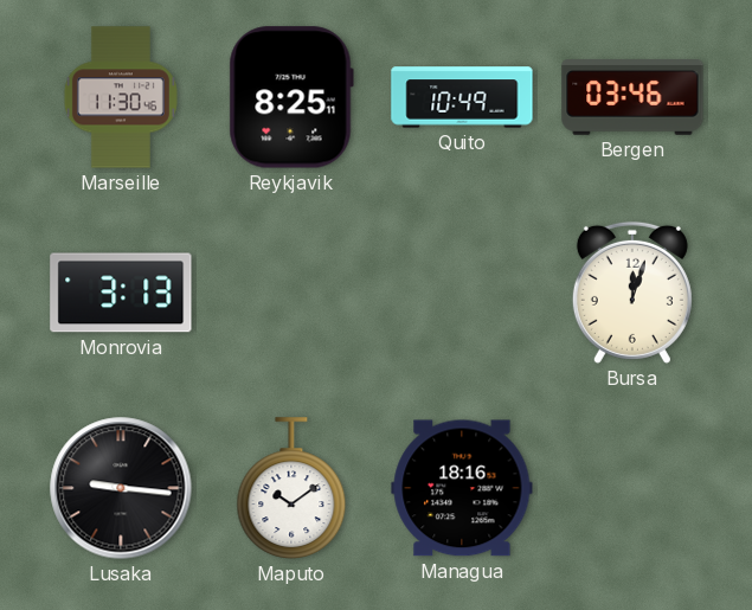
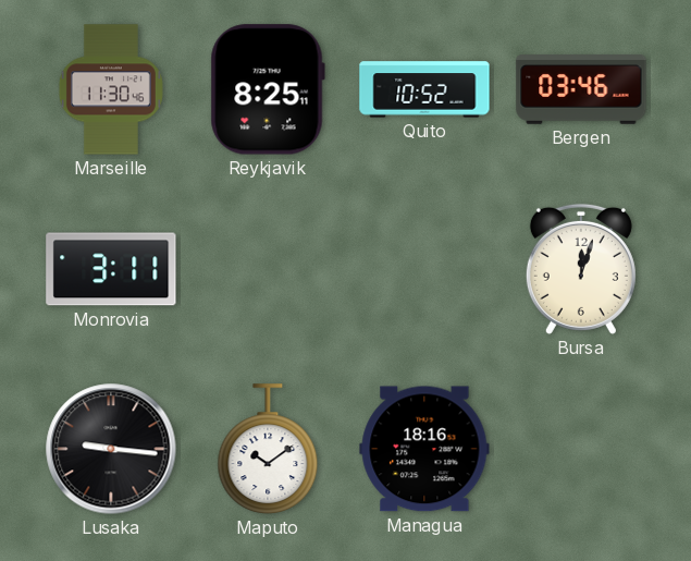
Quito: 10:49 -> 10:52
Monrovia: 3:13 -> 3:11
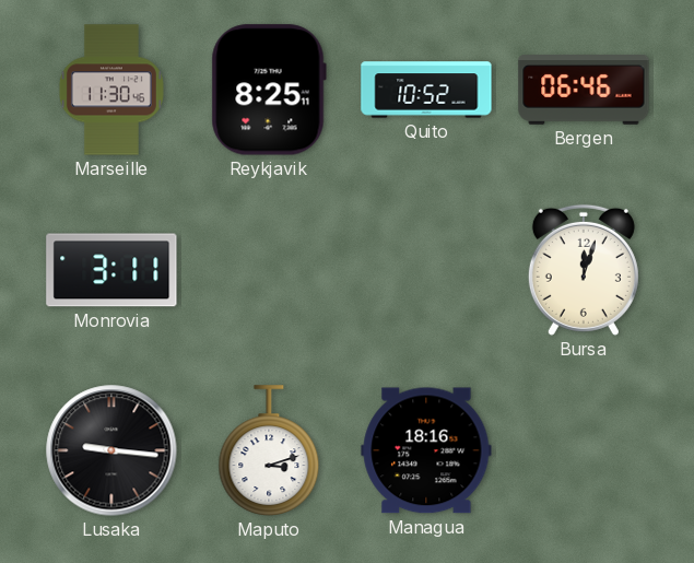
Bergen: 03:46 -> 06:46
Maputo: 10:09 -> 3:12
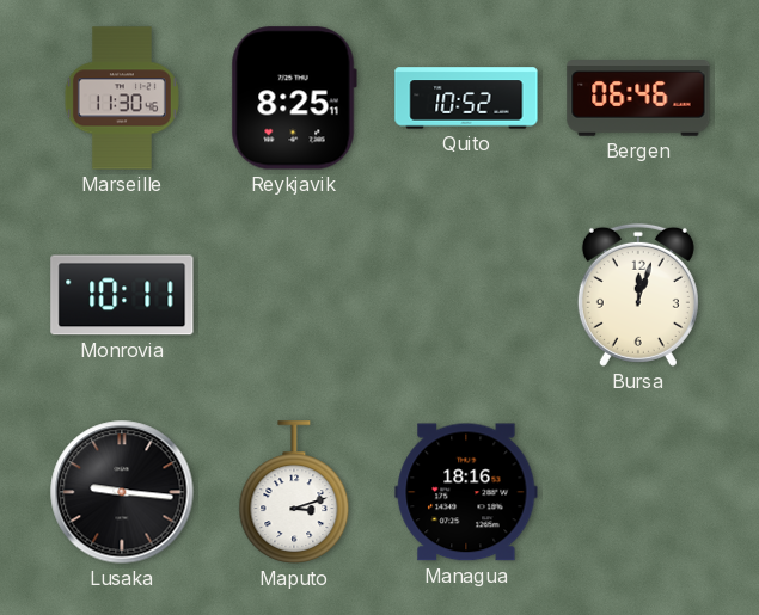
Monrovia: 3:11 -> 10:11
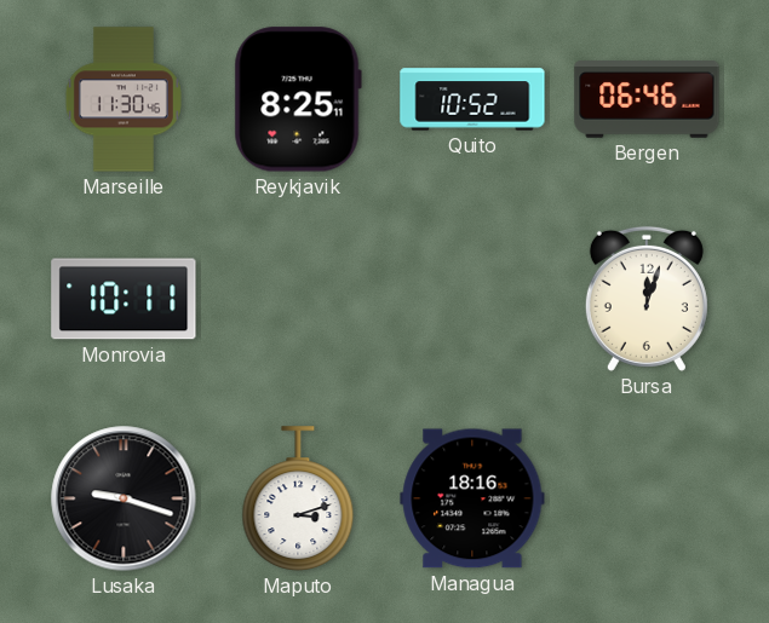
Lusaka: 9:16 -> 9:18
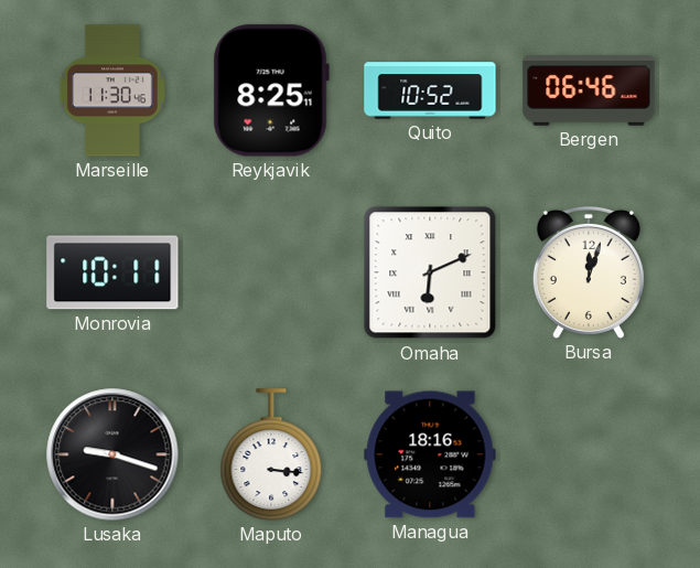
Omaha: none -> 6:11
Maputo: 3:12 -> 3:16
